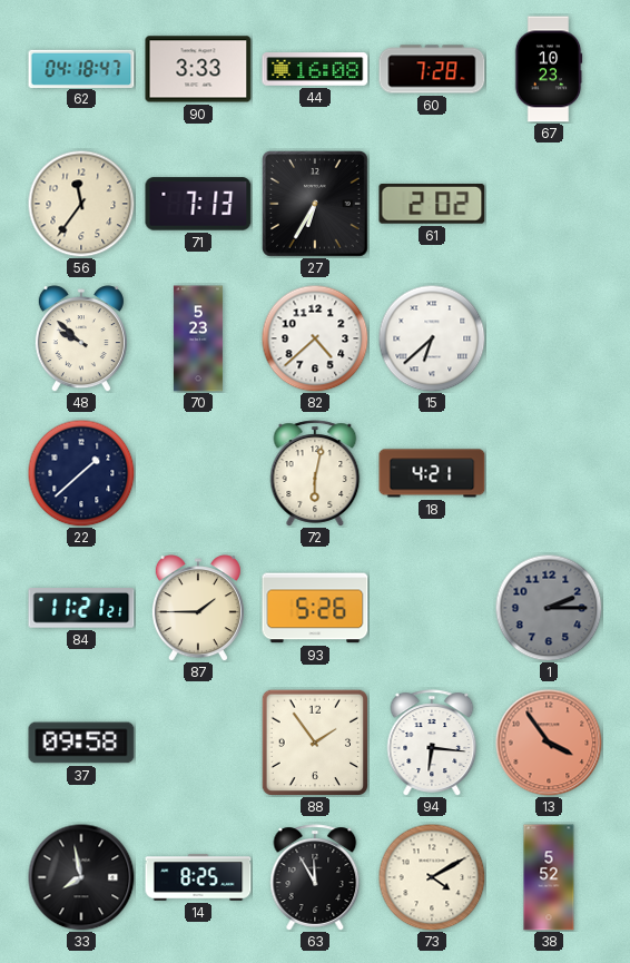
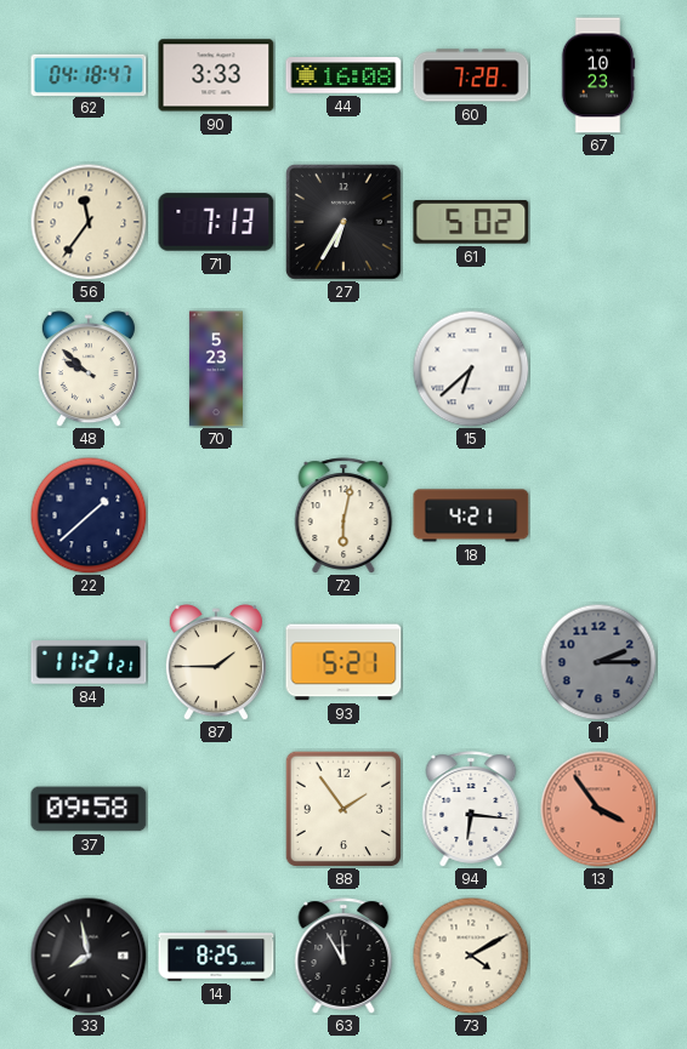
61: 2:02 -> 5:02
82: 4:38 -> none
93: 5:26 -> 5:21
38: 5:52 -> none
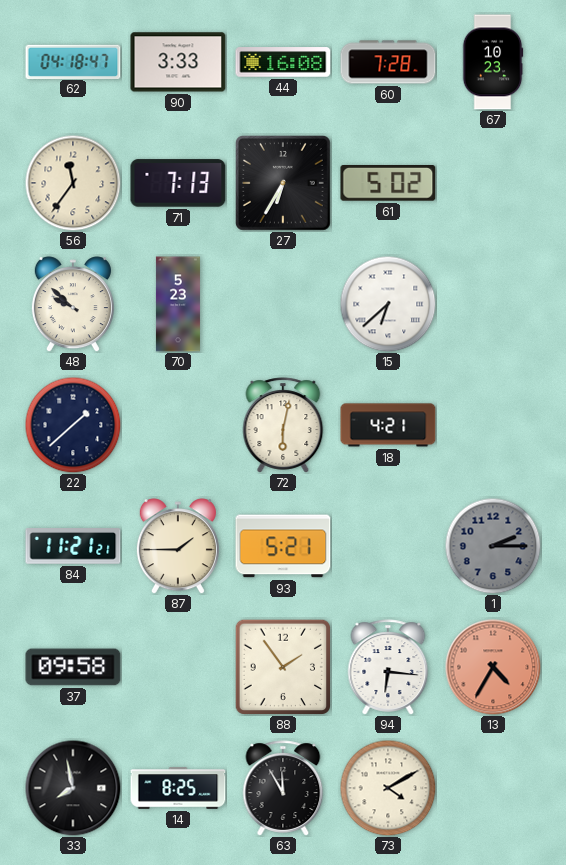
13: 3:54 -> 4:35
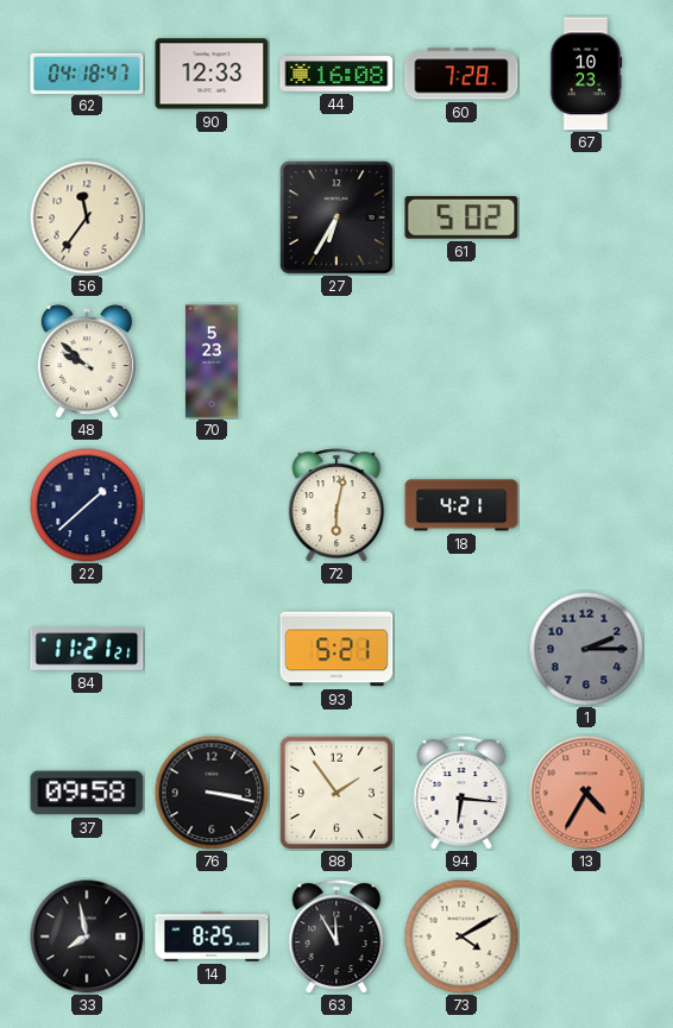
90: 3:33 -> 12:33
71: 7:13 -> none
15: 6:38 -> none
87: 1:45 -> none
76: none -> 3:17
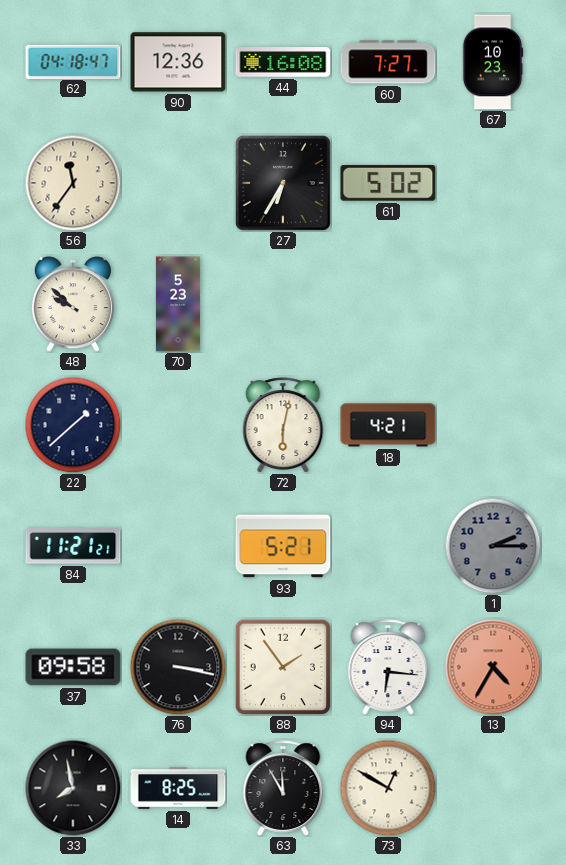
90: 12:33 -> 12:36
60: 7:28 -> 7:27
73: 4:10 -> 12:50
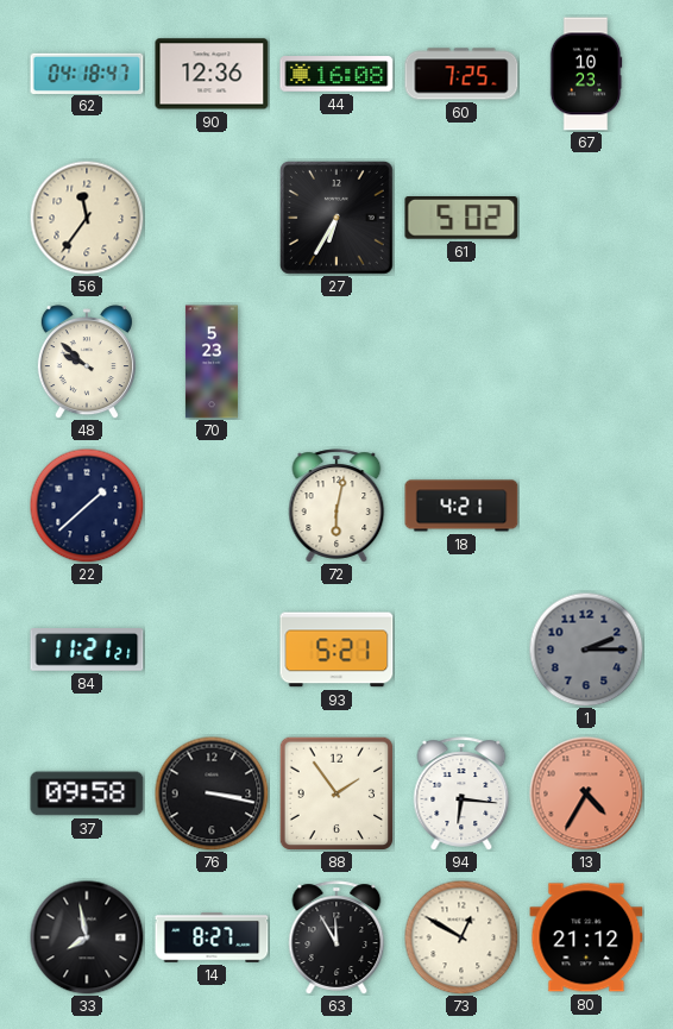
60: 7:27 -> 7:25
14: 8:25 -> 8:27
80: none -> 21:12
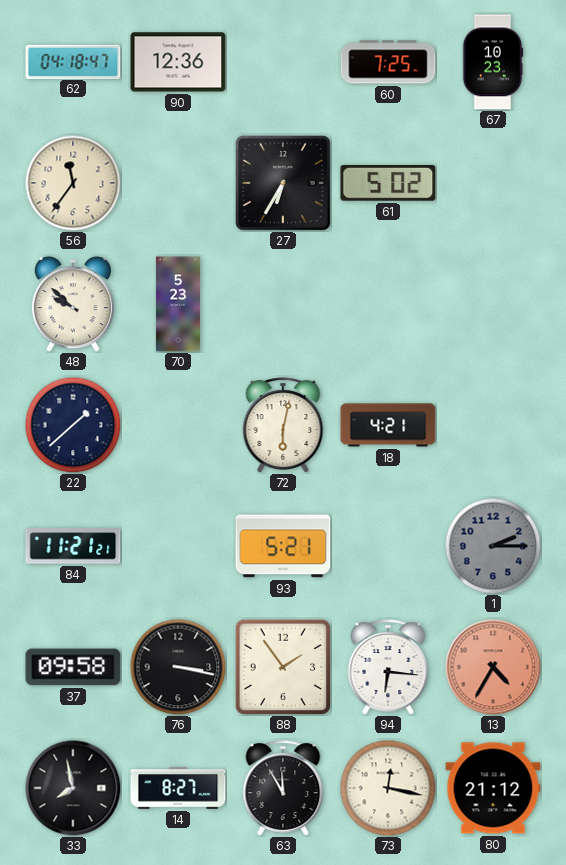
44: 16:08 -> none
73: 12:50 -> 12:17
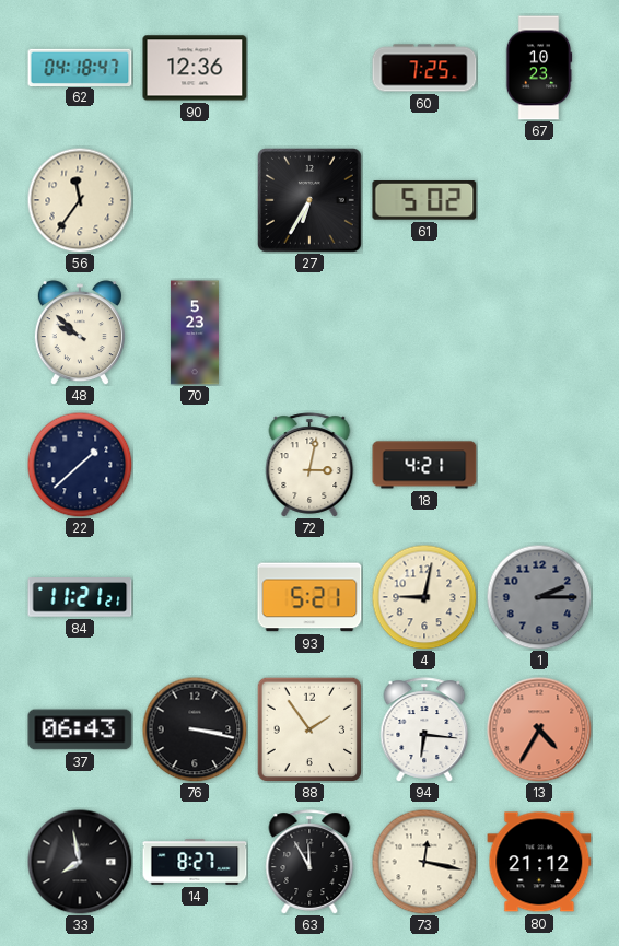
72: 6:02 -> 3:02
4: none -> 9:02
37: 09:58 -> 06:43
